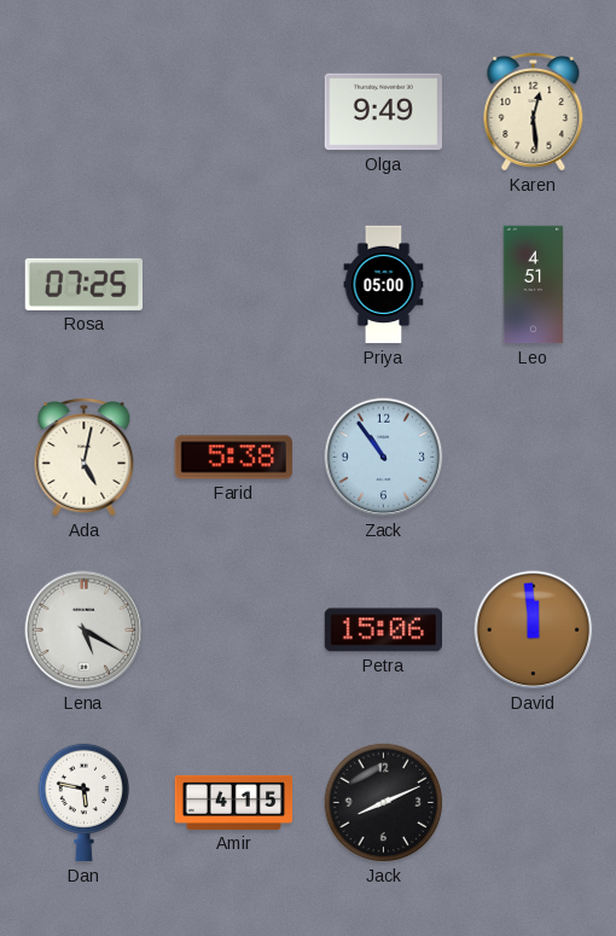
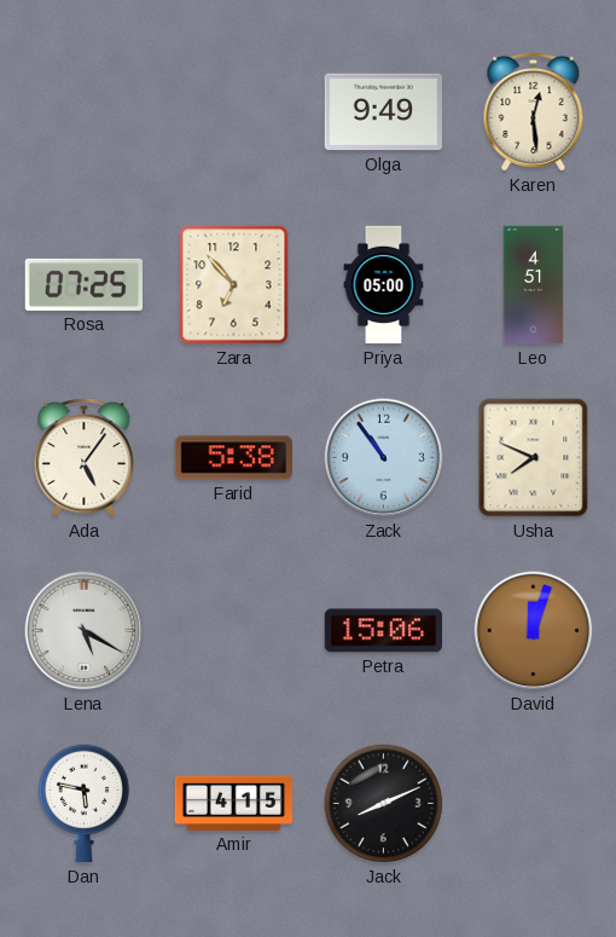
Zara: none -> 6:53
Ada: 5:02 -> 5:06
Usha: none -> 7:49
David: 11:59 -> 12:03
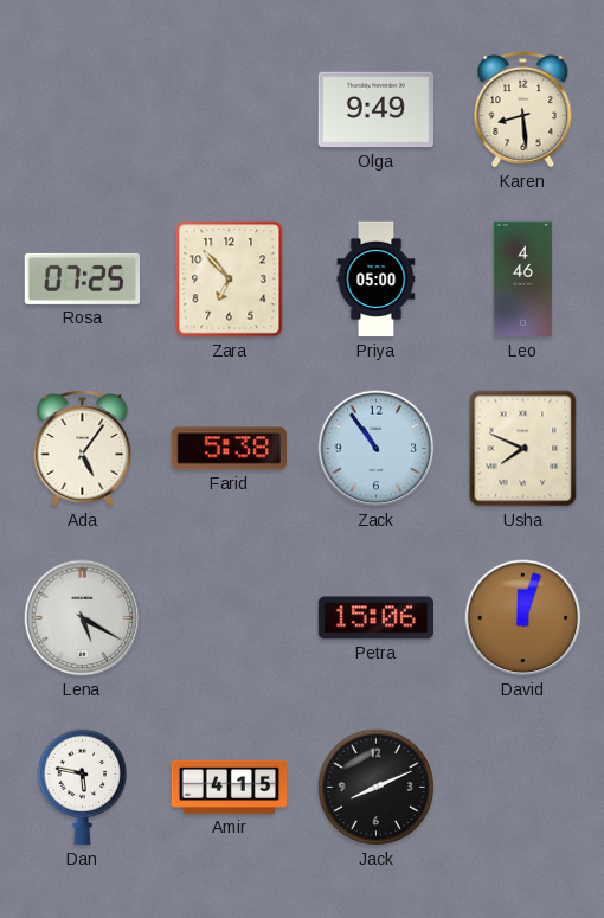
Karen: 12:29 -> 8:29
Leo: 4:51 -> 4:46
